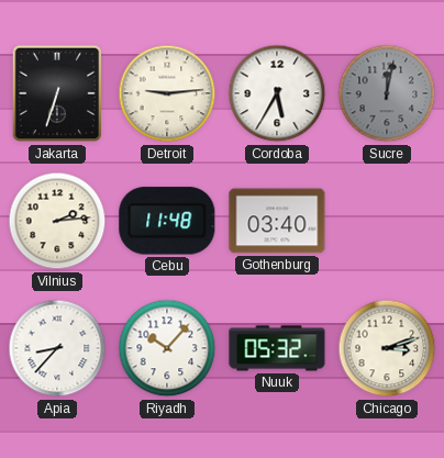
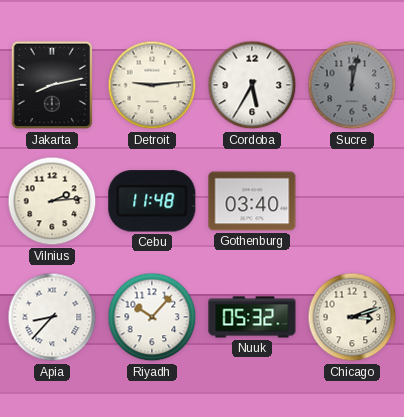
Jakarta: 6:33 -> 8:13
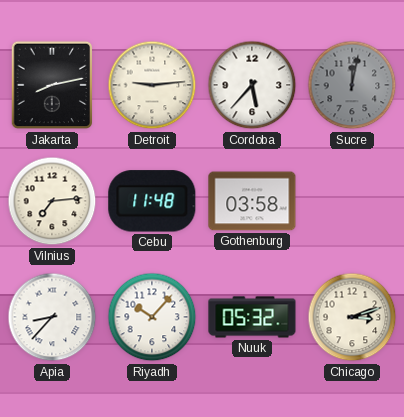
Cordoba: 5:35 -> 5:37
Vilnius: 2:14 -> 7:14
Gothenburg: 03:40 -> 03:58
